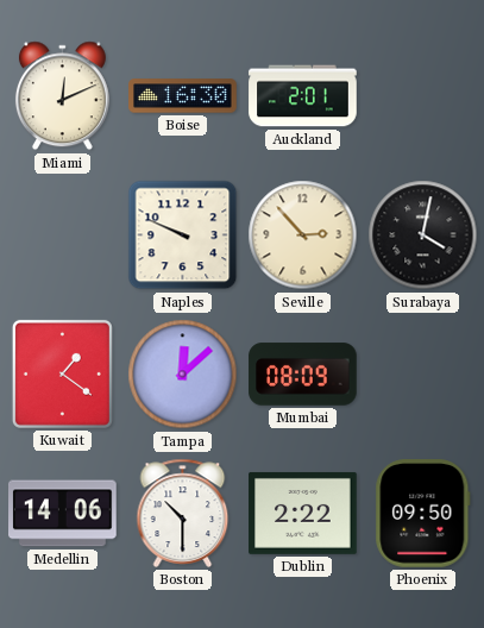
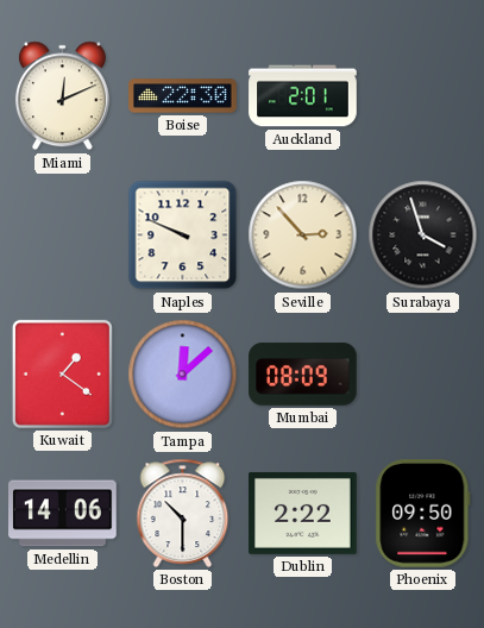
Boise: 16:30 -> 22:30
Surabaya: 4:02 -> 3:57
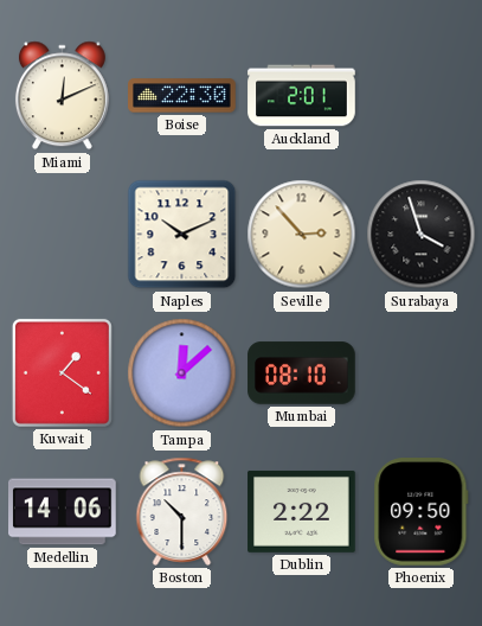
Naples: 9:49 -> 10:11
Mumbai: 08:09 -> 08:10
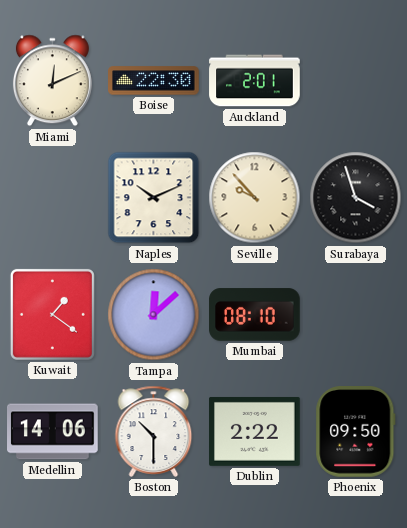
Seville: 2:53 -> 9:53
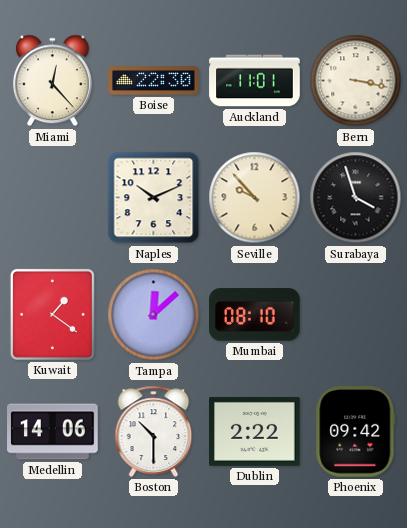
Miami: 12:11 -> 12:23
Auckland: 2:01 -> 11:01
Bern: none -> 3:17
Phoenix: 09:50 -> 09:42
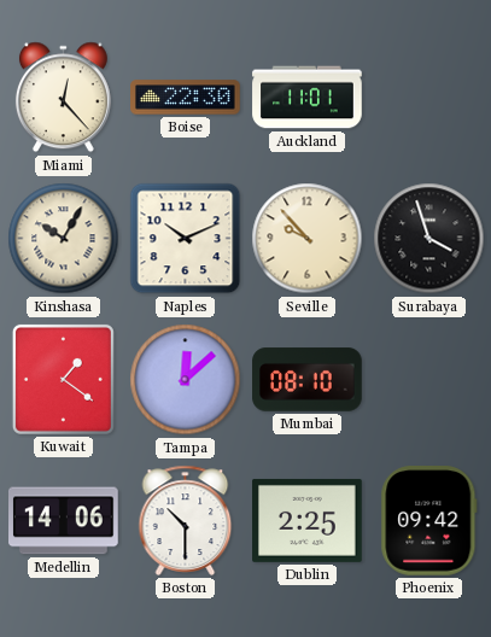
Bern: 3:17 -> none
Kinshasa: none -> 10:05
Dublin: 2:22 -> 2:25
